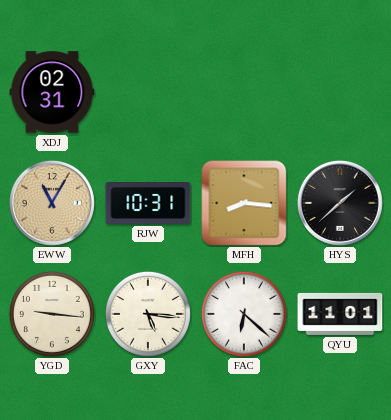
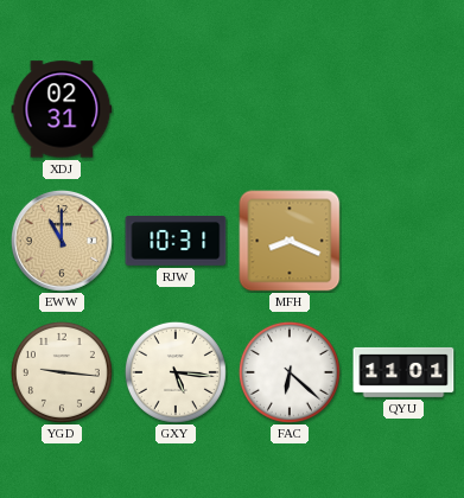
EWW: 11:05 -> 11:00
MFH: 8:16 -> 8:19
HYS: 1:38 -> none
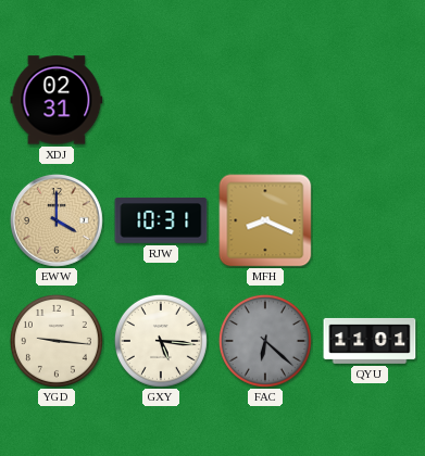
EWW: 11:00 -> 4:00
FAC dial: white -> grey
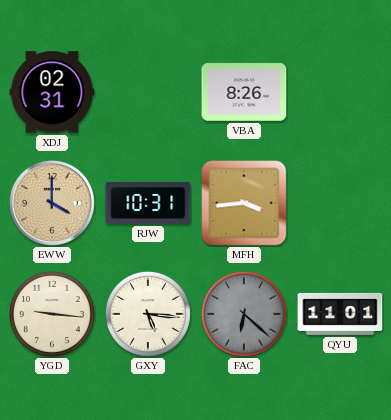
VBA: none -> 8:26
MFH: 8:19 -> 3:44
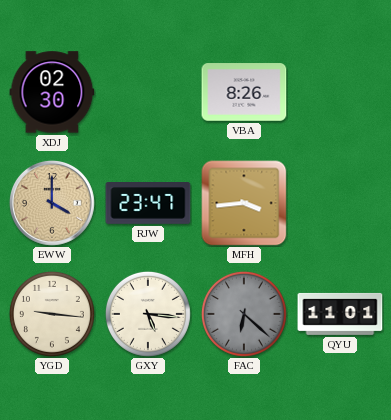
XDJ: 02:31 -> 02:30
RJW: 10:31 -> 23:47
